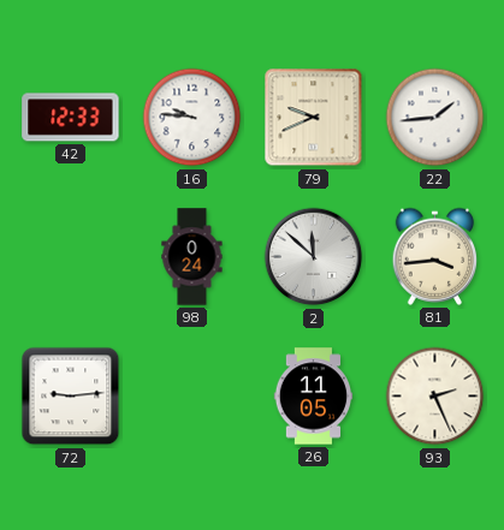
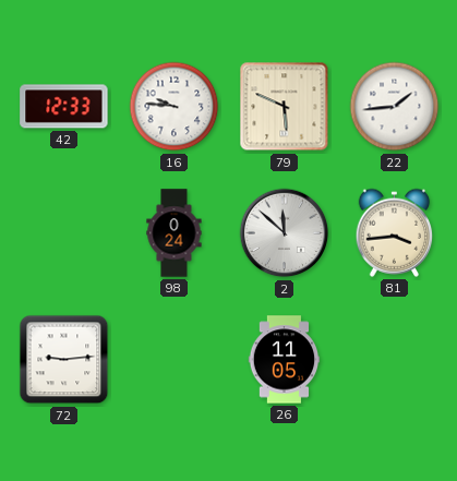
79: 9:41 -> 5:49
93: 2:26 -> none
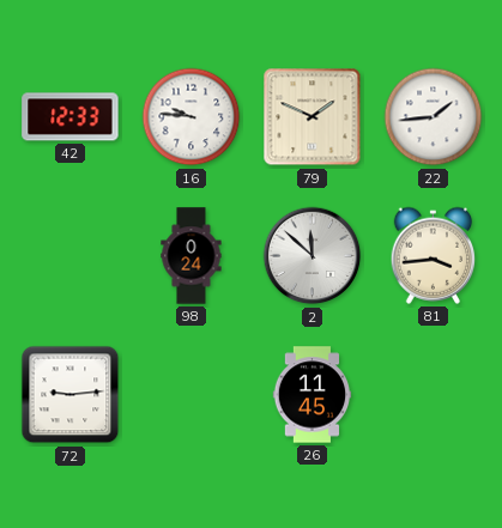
79: 5:49 -> 1:49
26: 11:05 -> 11:45
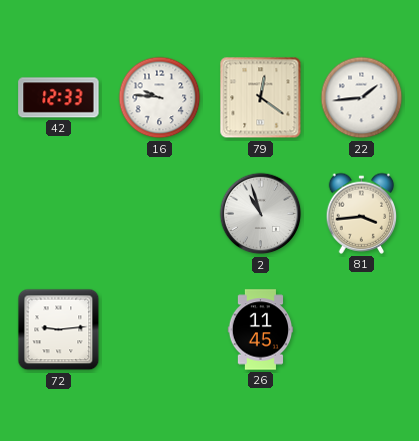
79: 1:49 -> 12:21
98: 0:24 -> none
2: 11:52 -> 10:57
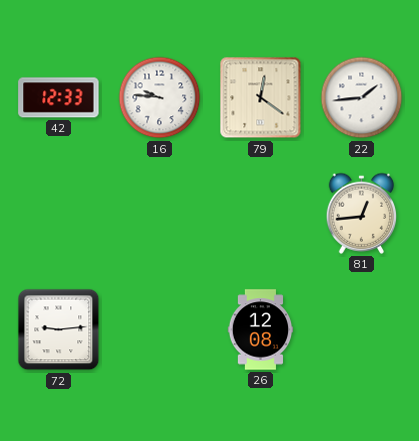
2: 10:57 -> none
81: 3:44 -> 12:44
26: 11:45 -> 12:08
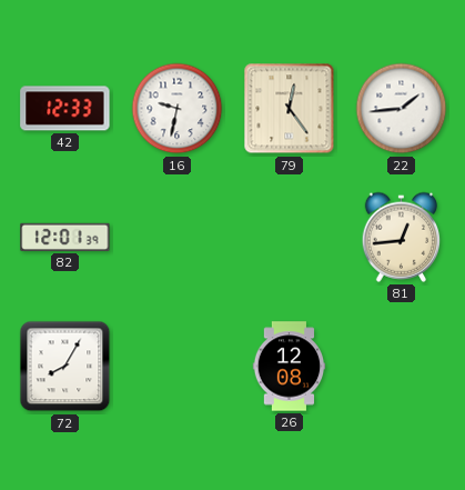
16: 9:46 -> 9:32
79: 12:21 -> 12:24
82: none -> 12:01
72: 9:14 -> 8:05
